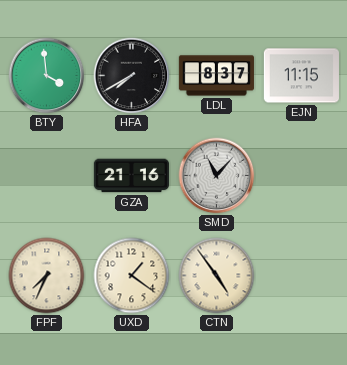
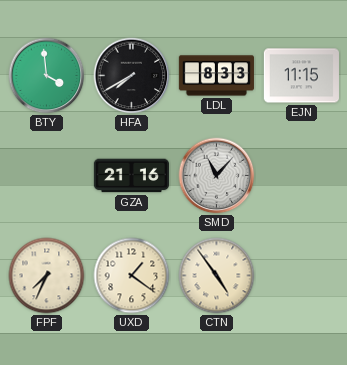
LDL: 8:37 -> 8:33
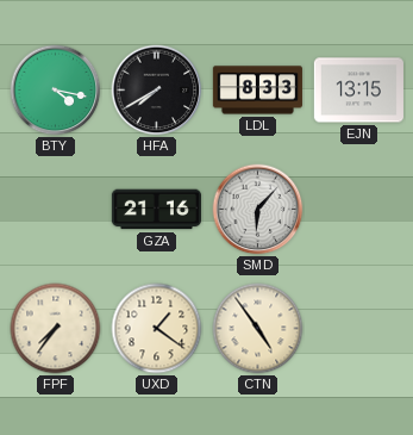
BTY: 3:59 -> 4:17
EJN: 11:15 -> 13:15
SMD: 11:07 -> 6:07
FPF: 7:34 -> 7:36
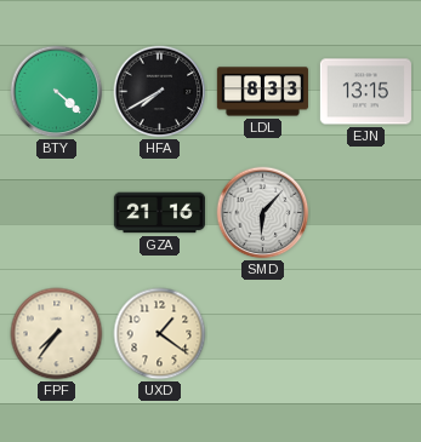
BTY: 4:17 -> 4:22
CTN: 4:54 -> none
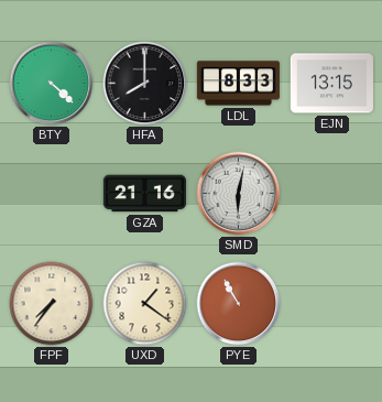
HFA: 7:40 -> 8:00
SMD: 6:07 -> 6:02
PYE: none -> 10:55
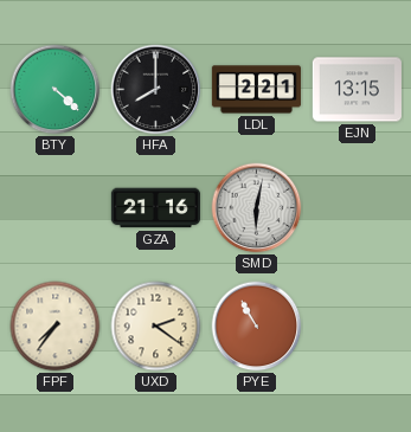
LDL: 8:33 -> 2:21
UXD: 1:21 -> 2:21
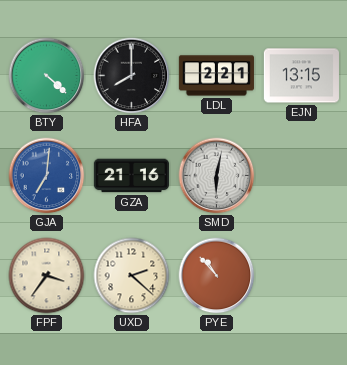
GJA: none -> 7:01
FPF: 7:36 -> 3:36
UXD: 2:21 -> 2:22
PYE: 10:55 -> 10:53
